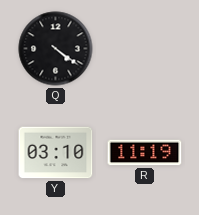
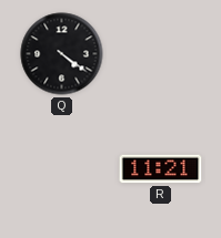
Y: 03:10 -> none
R: 11:19 -> 11:21
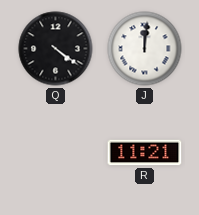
J: none -> 12:01
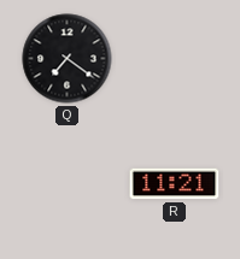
Q: 4:21 -> 7:21
J: 12:01 -> none
